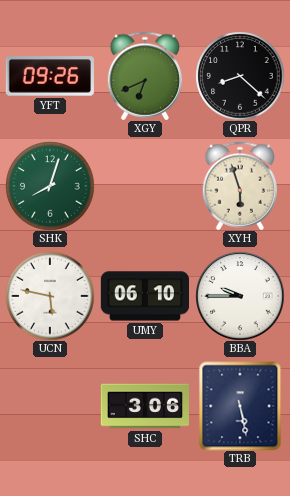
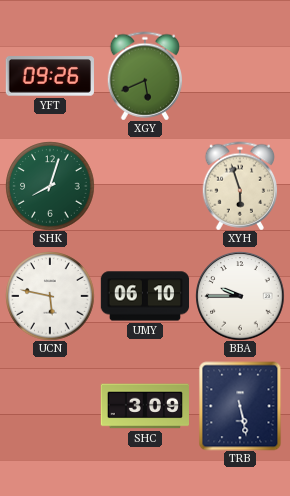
XGY: 6:41 -> 5:41
QPR: 8:22 -> none
SHC: 3:06 -> 3:09
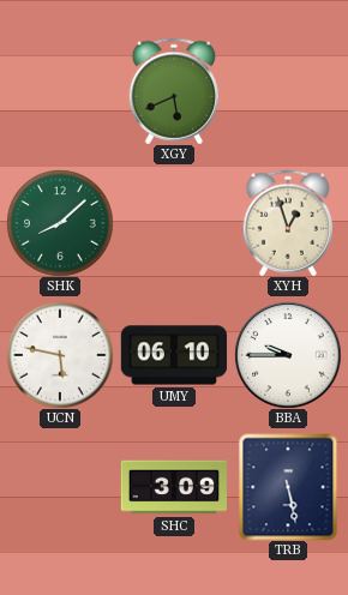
YFT: 09:26 -> none
SHK: 8:03 -> 8:08
XYH: 5:57 -> 12:57
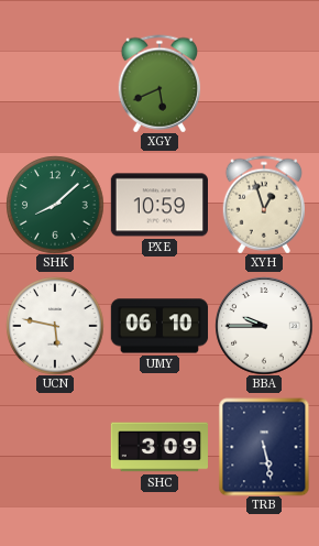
PXE: none -> 10:59
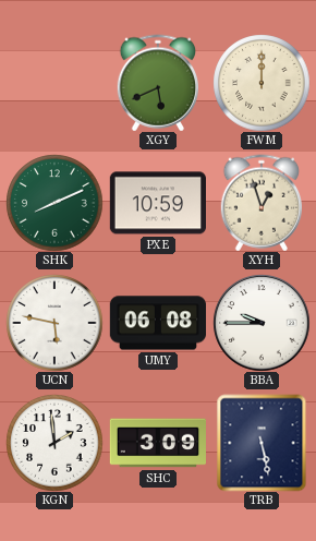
FWM: none -> 12:00
SHK: 8:08 -> 8:11
UMY: 06:10 -> 06:08
KGN: none -> 1:59
